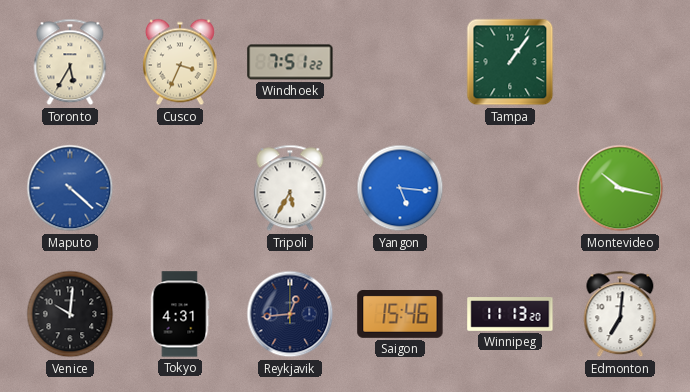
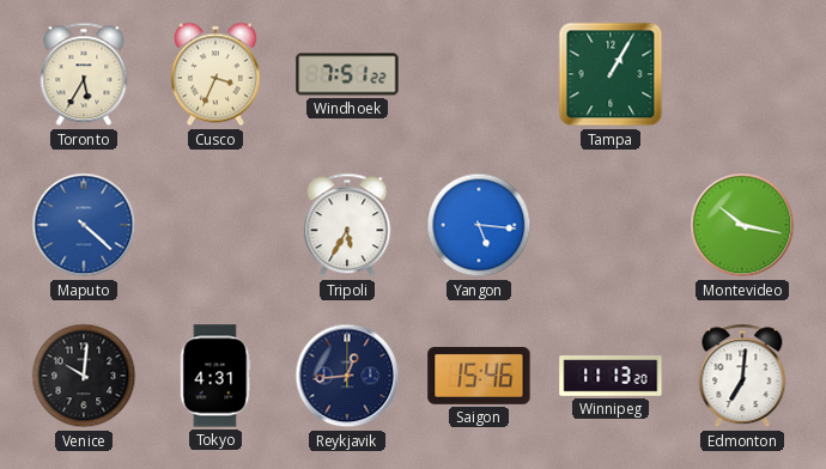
Tampa: 1:06 -> 1:05
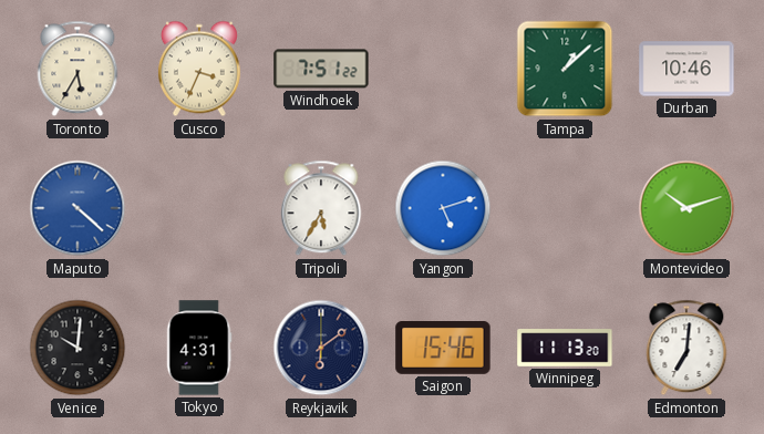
Tampa: 1:05 -> 1:08
Durban: none -> 10:46
Yangon: 5:16 -> 5:12
Montevideo: 10:17 -> 10:12
Reykjavik: 12:44 -> 6:09
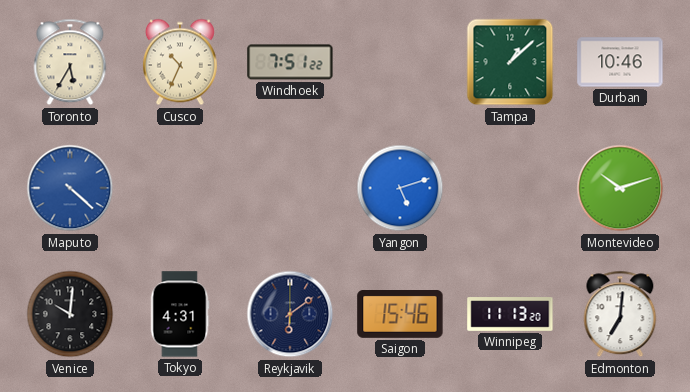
Cusco: 3:34 -> 10:34
Tripoli: 5:35 -> none
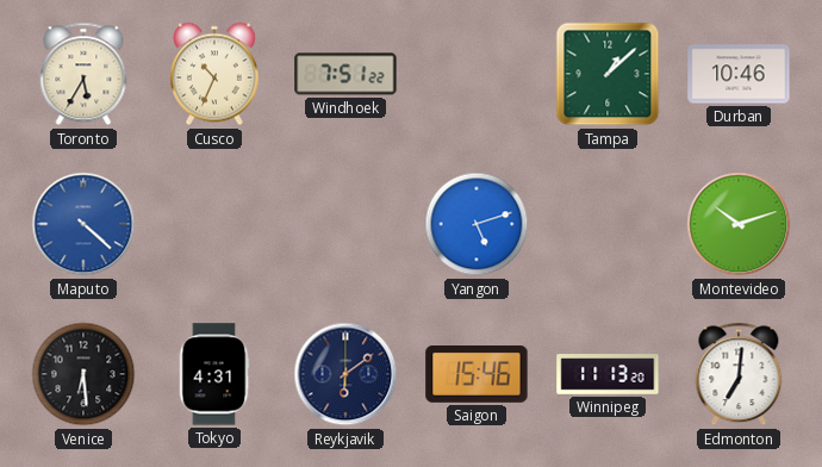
Venice: 10:01 -> 6:29
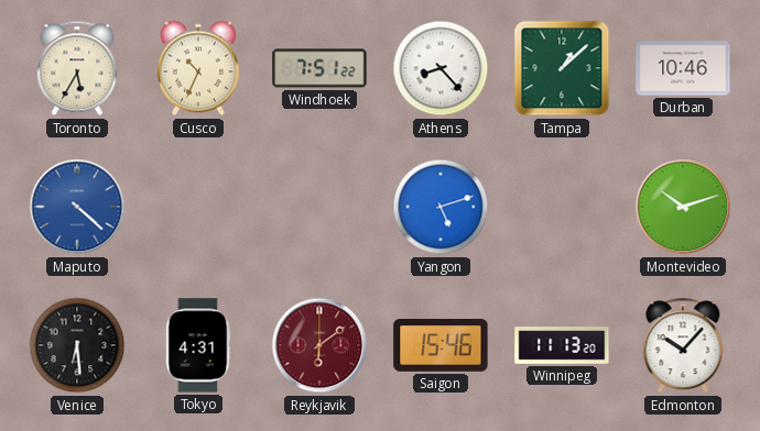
Athens: none -> 8:23
Reykjavik dial: navy -> burgundy
Edmonton: 7:01 -> 10:07
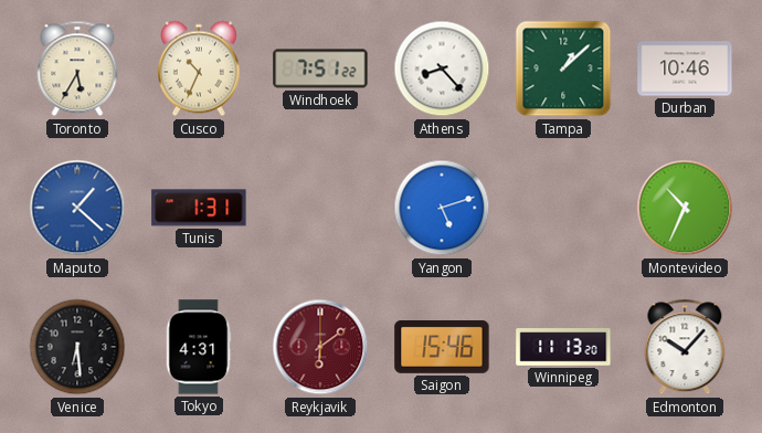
Maputo: 4:22 -> 1:22
Tunis: none -> 1:31
Montevideo: 10:12 -> 10:34
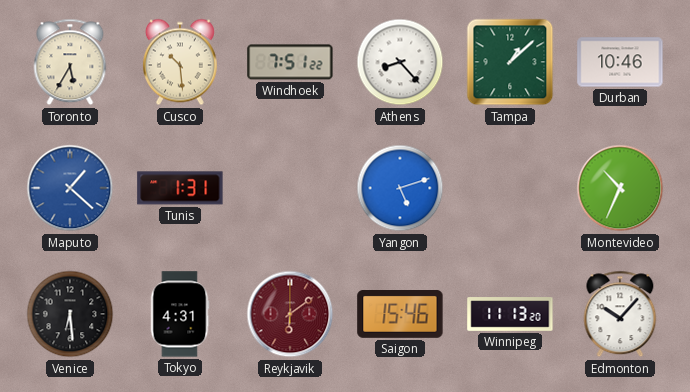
Cusco: 10:34 -> 10:29
